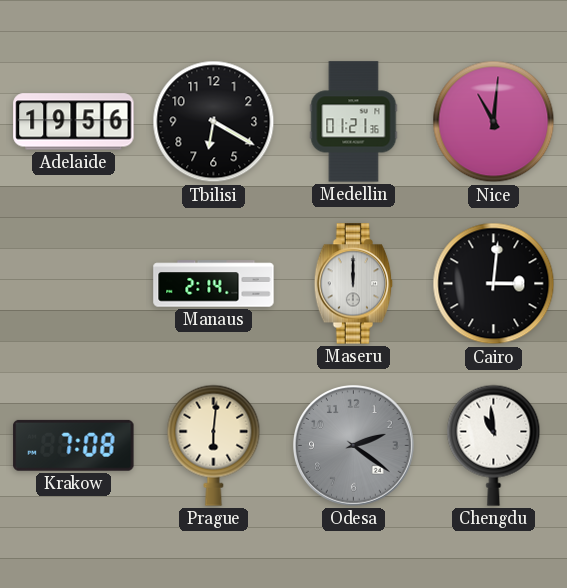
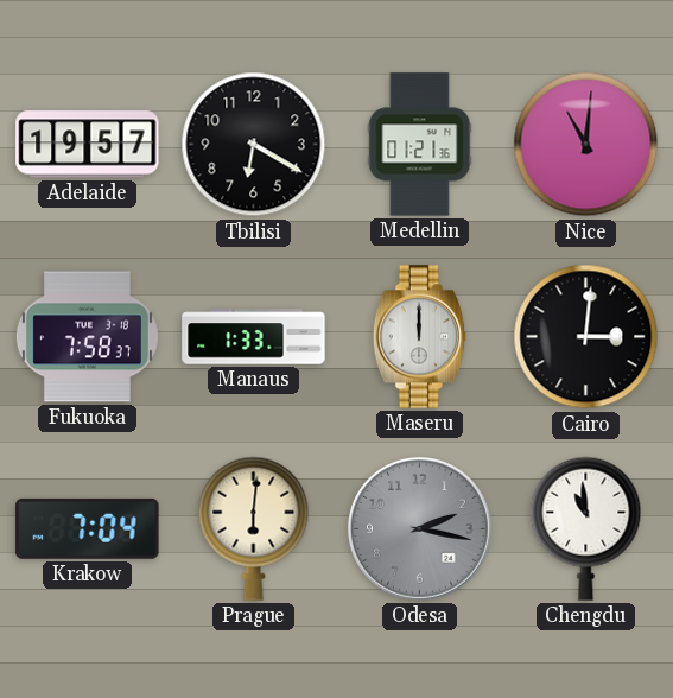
Adelaide: 19:56 -> 19:57
Fukuoka: none -> 7:58
Manaus: 2:14 -> 1:33
Krakow: 7:08 -> 7:04
Odesa: 2:21 -> 2:17
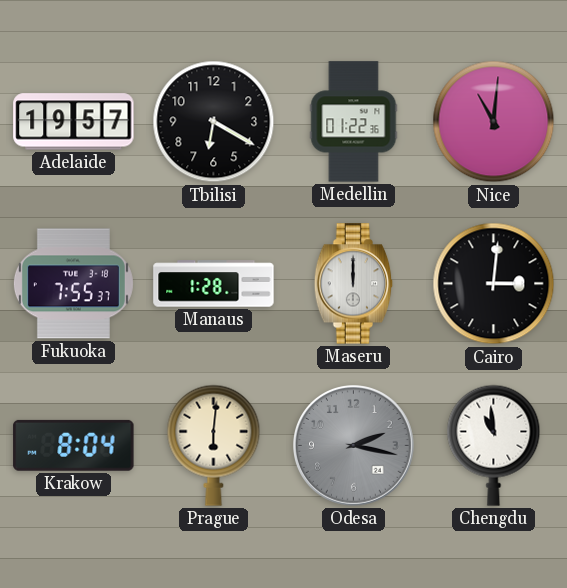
Medellin: 01:21 -> 01:22
Fukuoka: 7:58 -> 7:55
Manaus: 1:33 -> 1:28
Krakow: 7:04 -> 8:04
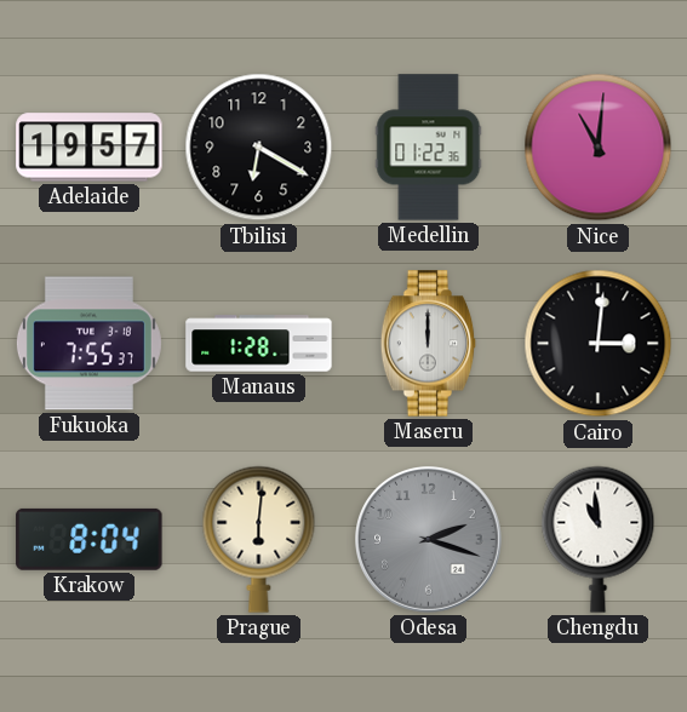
Odesa: 2:17 -> 2:18
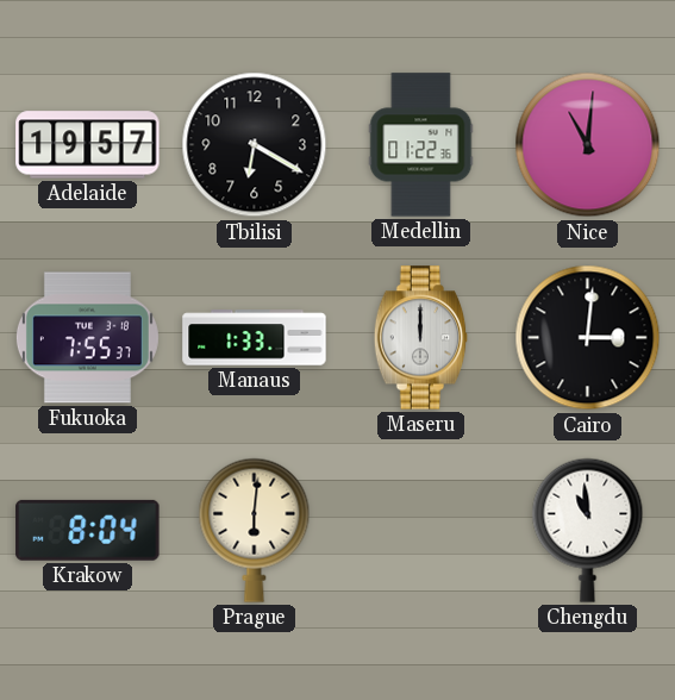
Manaus: 1:28 -> 1:33
Odesa: 2:18 -> none
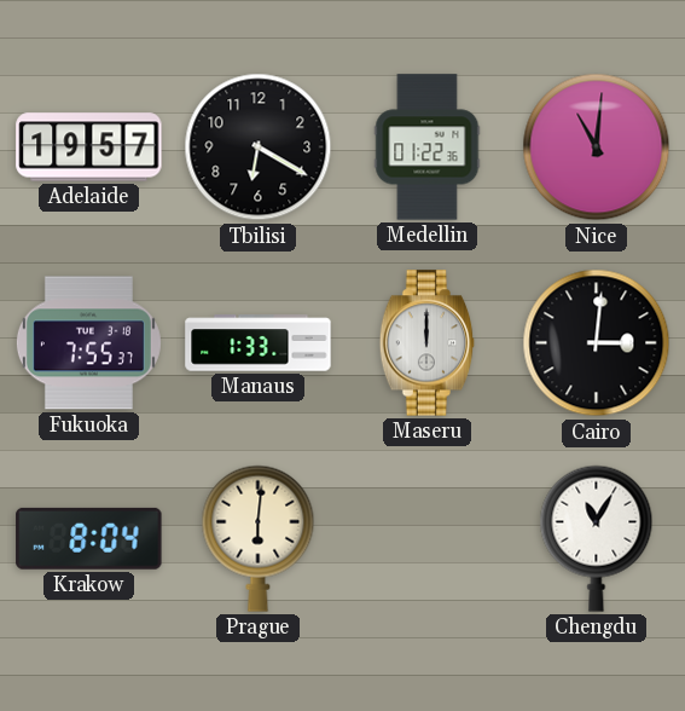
Chengdu: 10:59 -> 11:05
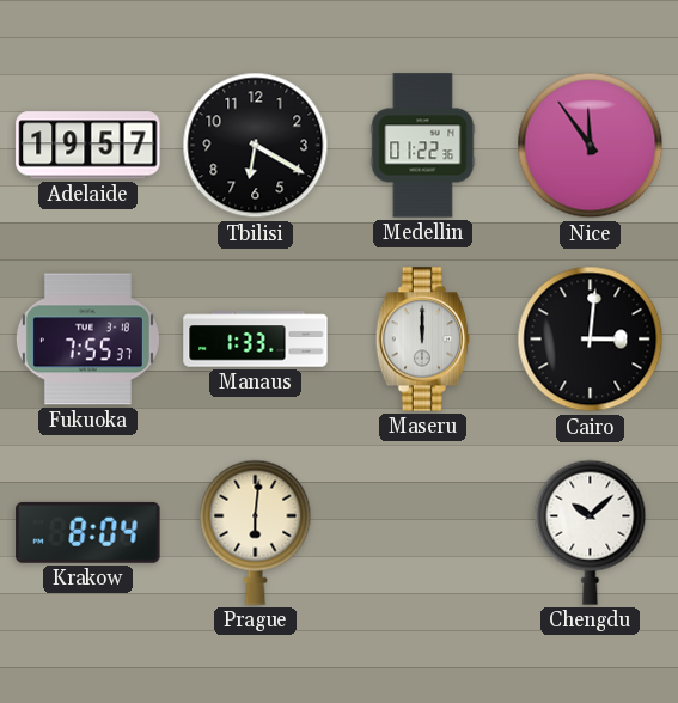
Nice: 11:01 -> 11:54
Chengdu: 11:05 -> 10:08
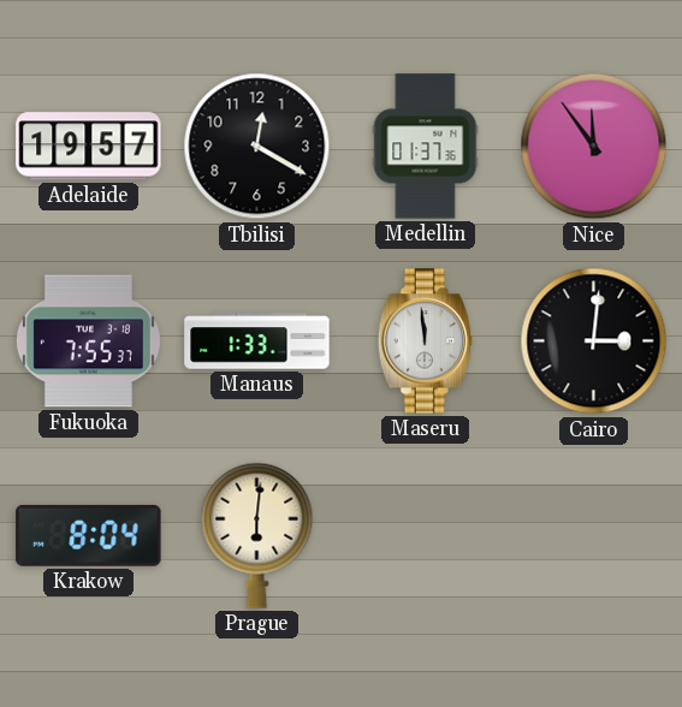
Tbilisi: 6:20 -> 12:20
Medellin: 01:22 -> 01:37
Maseru: 12:00 -> 11:59
Chengdu: 10:08 -> none
